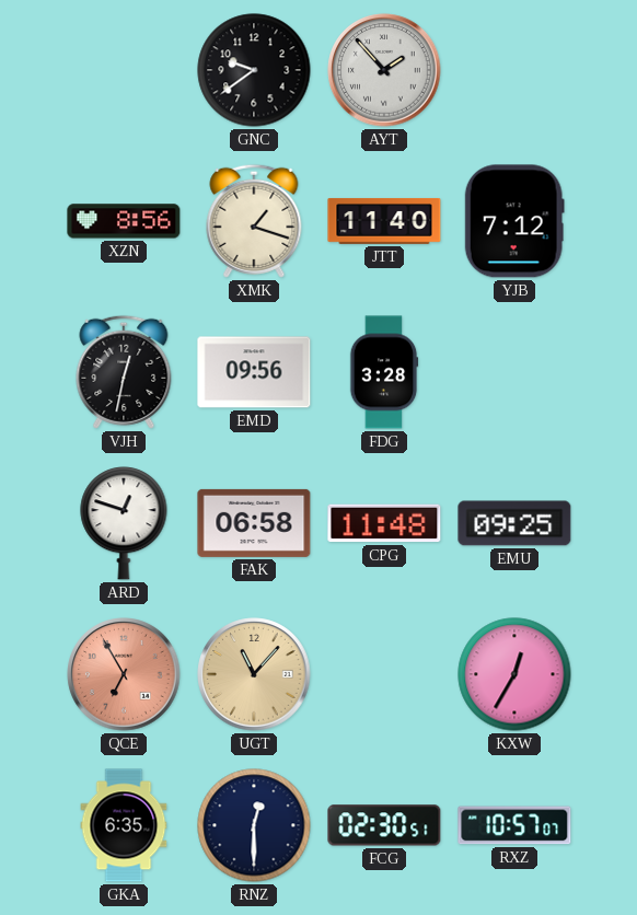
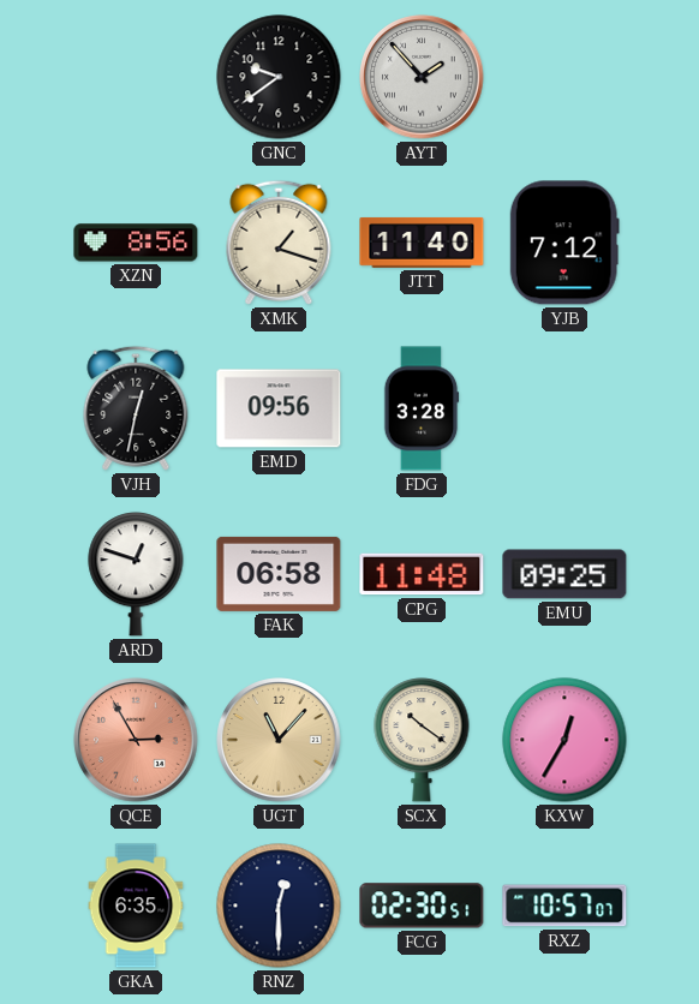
QCE: 6:55 -> 2:55
SCX: none -> 10:21
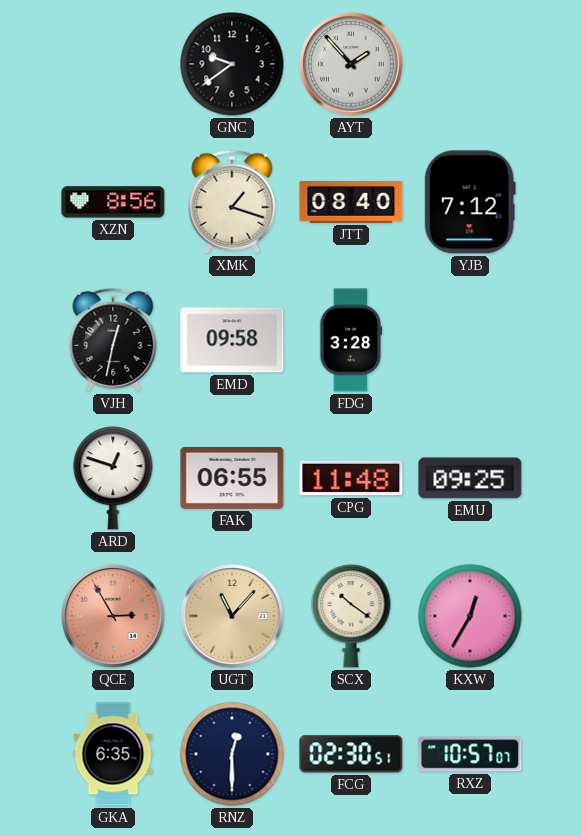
JTT: 11:40 -> 08:40
EMD: 09:56 -> 09:58
FAK: 06:58 -> 06:55
